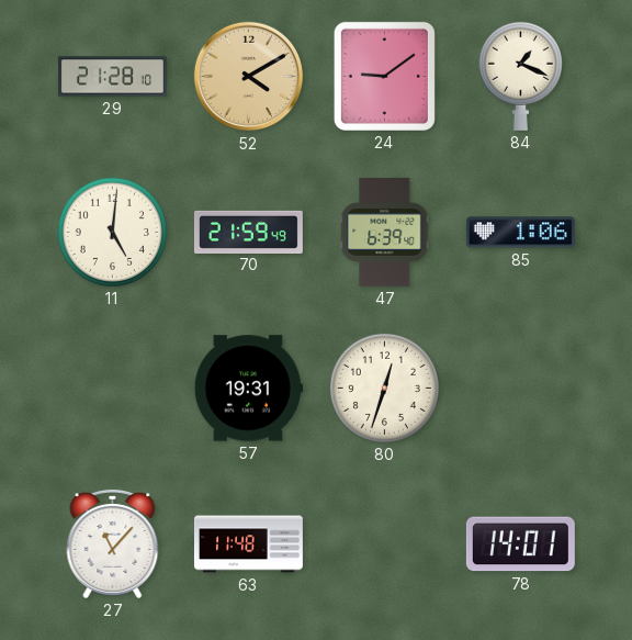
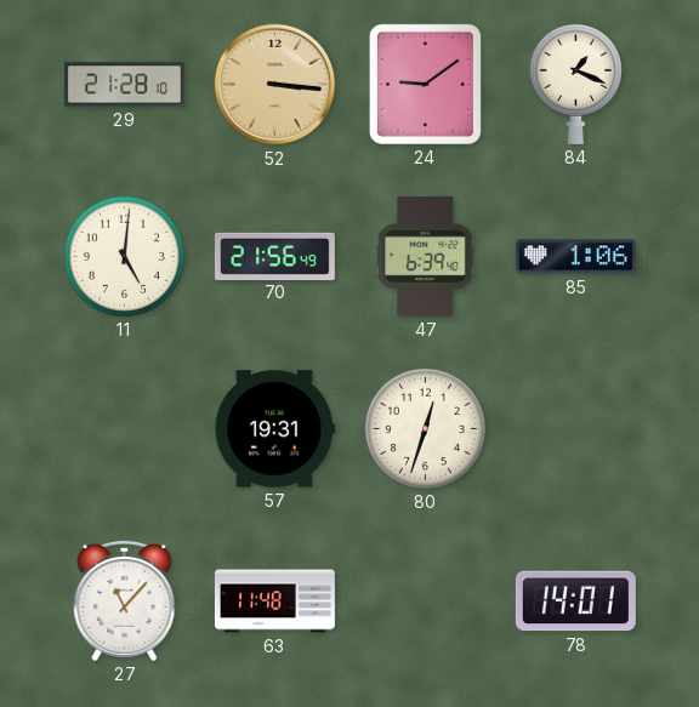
52: 4:10 -> 3:16
70: 21:59 -> 21:56
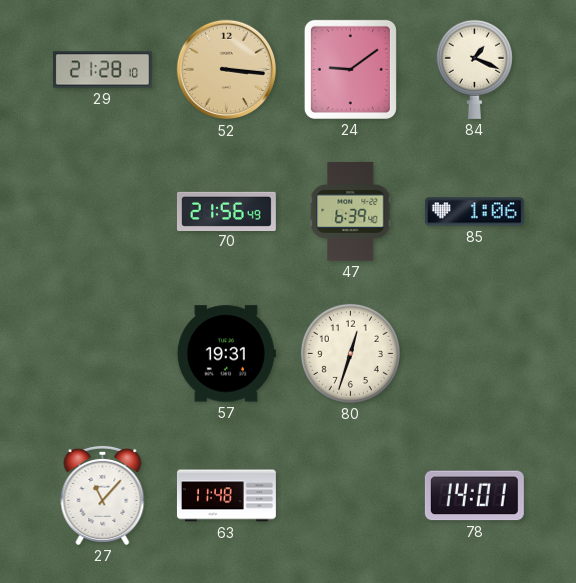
11: 5:01 -> none
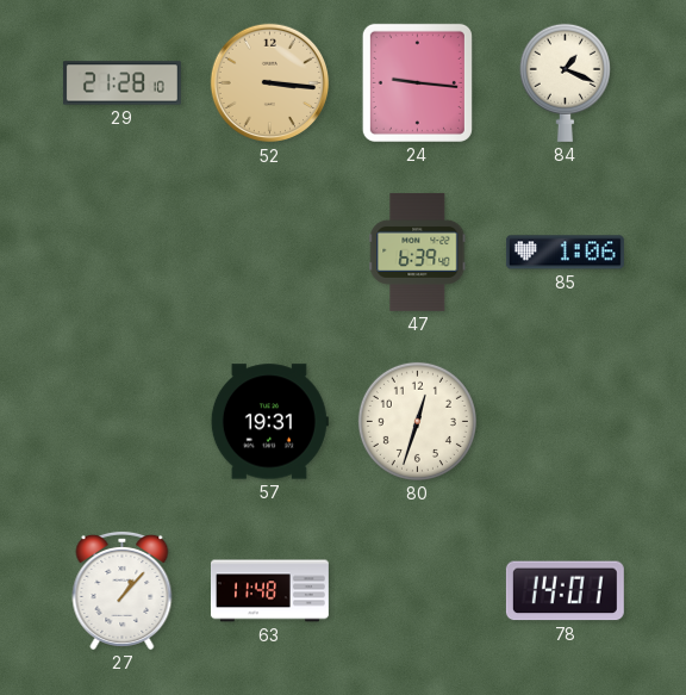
24: 9:09 -> 9:16
70: 21:56 -> none
27: 11:07 -> 1:07
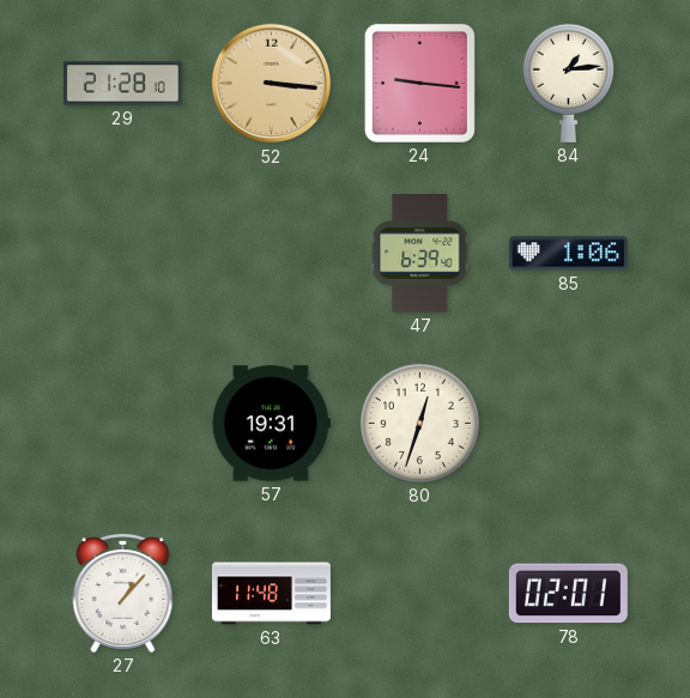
84: 1:19 -> 1:14
78: 14:01 -> 02:01
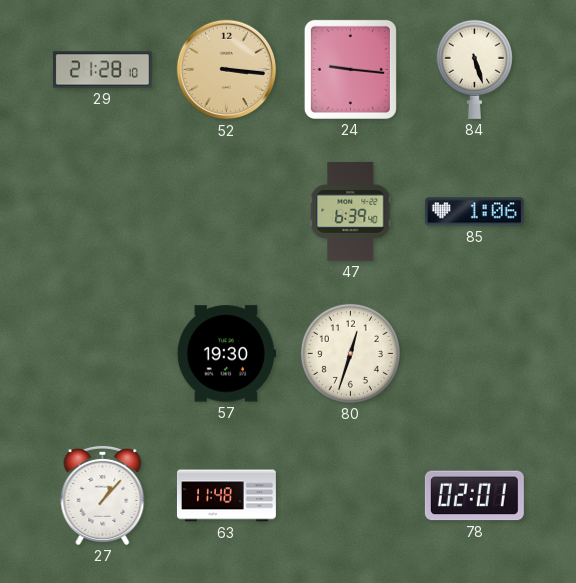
84: 1:14 -> 5:27
57: 19:31 -> 19:30
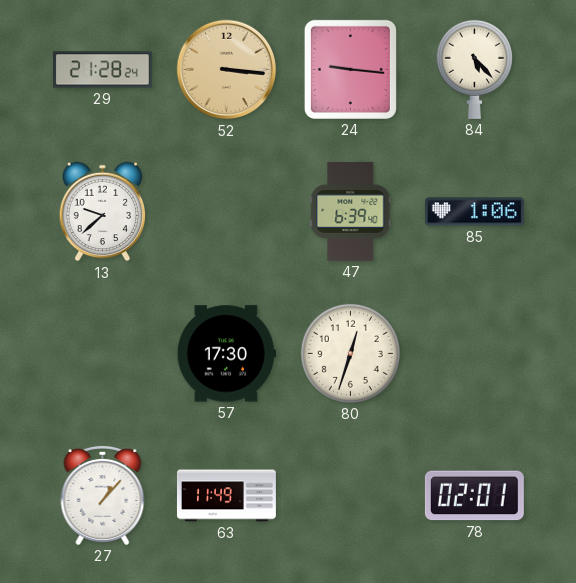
29: 21:28:10 -> 21:28:24
84: 5:27 -> 5:23
13: none -> 9:38
57: 19:30 -> 17:30
63: 11:48 -> 11:49
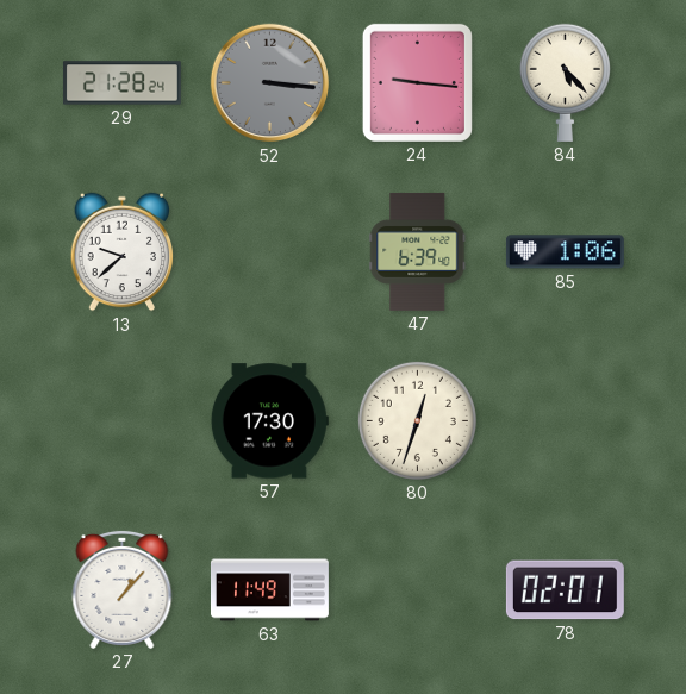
52 dial: champagne -> grey
